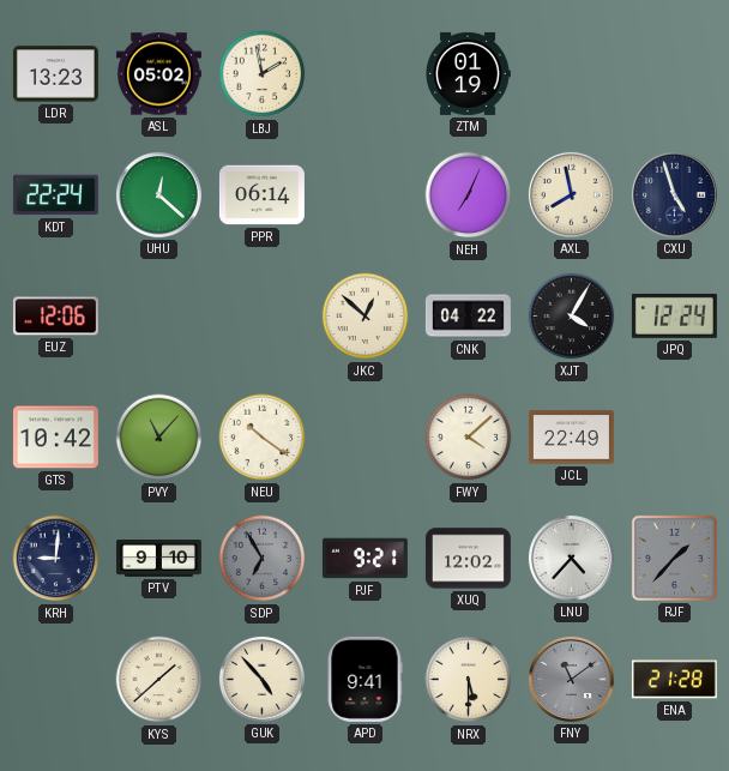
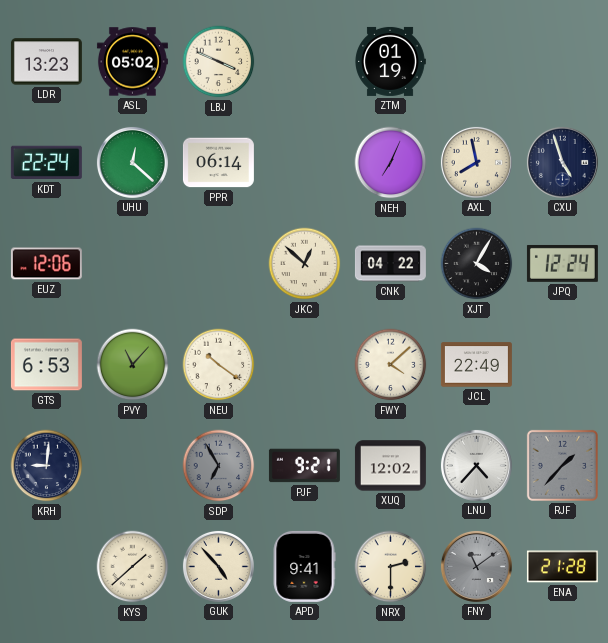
LBJ: 1:58 -> 3:49
GTS: 10:42 -> 6:53
PTV: 9:10 -> none
NRX: 5:30 -> 2:30
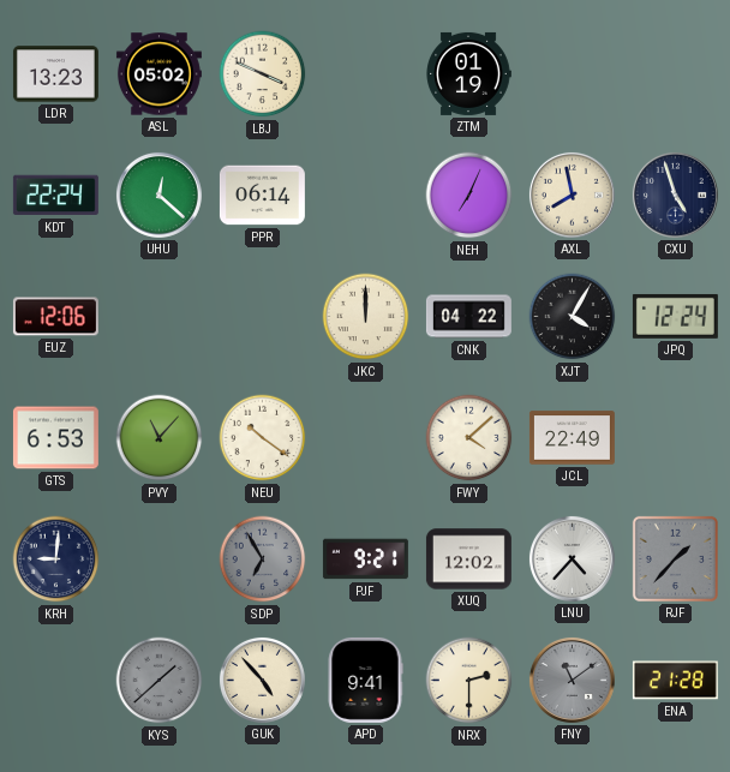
JKC: 12:52 -> 12:00
KYS dial: cream -> grey
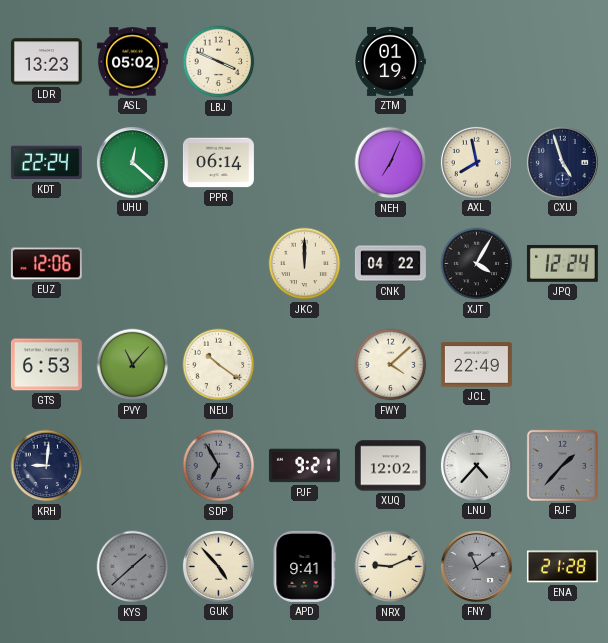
NRX: 2:30 -> 9:11
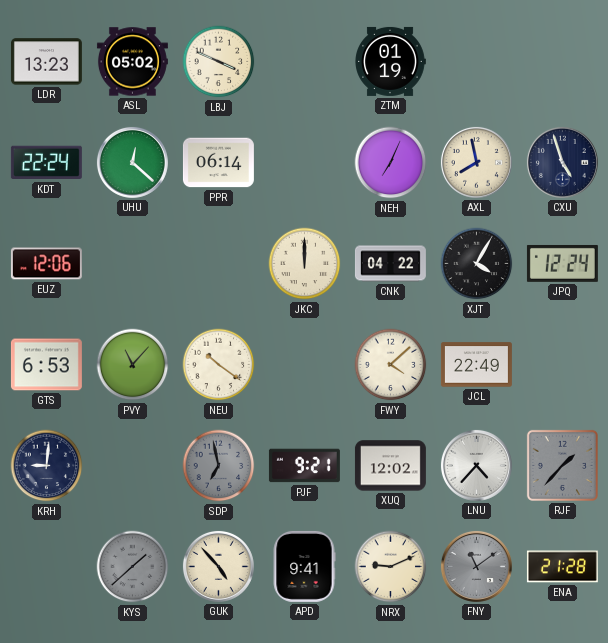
SDP: 6:55 -> 6:58
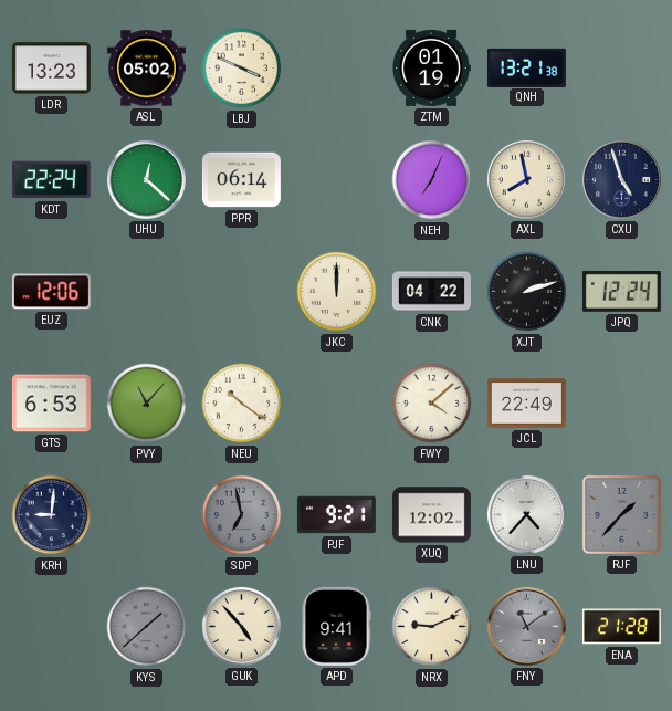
QNH: none -> 13:21
XJT: 4:05 -> 2:12
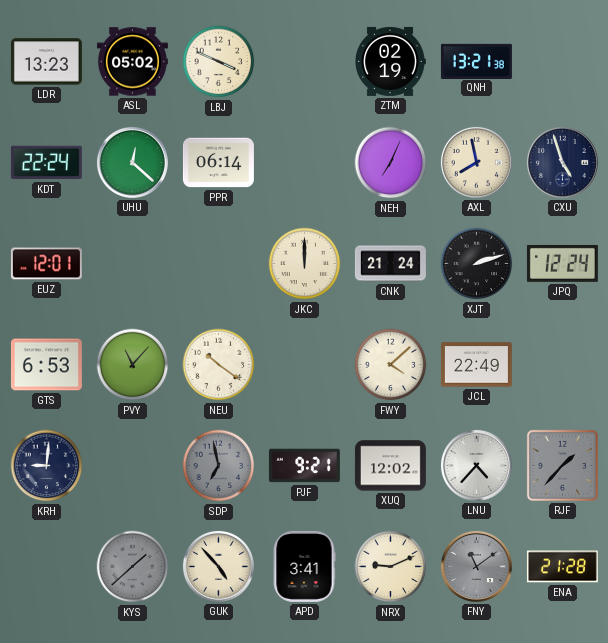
ZTM: 01:19 -> 02:19
EUZ: 12:06 -> 12:01
CNK: 04:22 -> 21:24
APD: 9:41 -> 3:41
